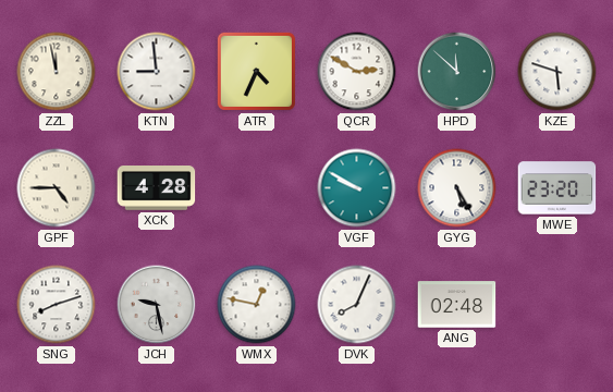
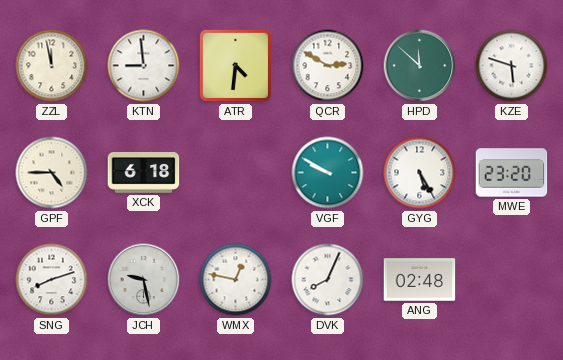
ATR: 4:34 -> 4:31
XCK: 4:28 -> 6:18
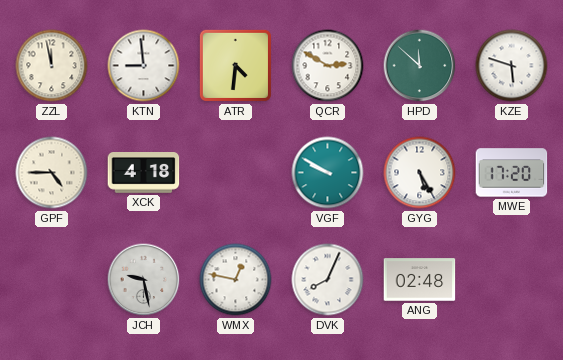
XCK: 6:18 -> 4:18
MWE: 23:20 -> 17:20
SNG: 8:12 -> none
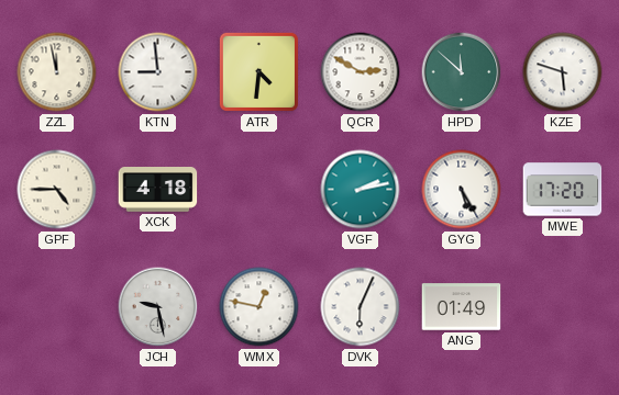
VGF: 9:50 -> 2:13
DVK: 8:04 -> 6:04
ANG: 02:48 -> 01:49
